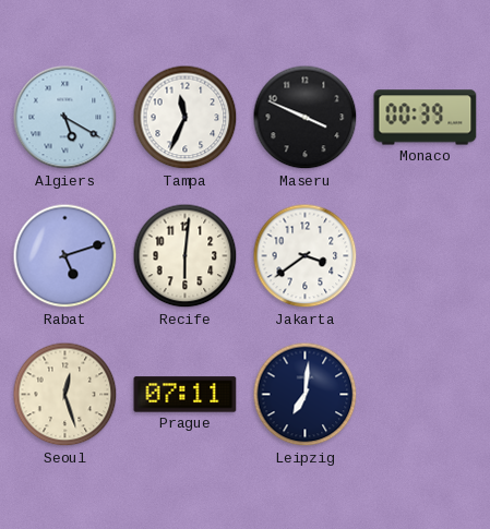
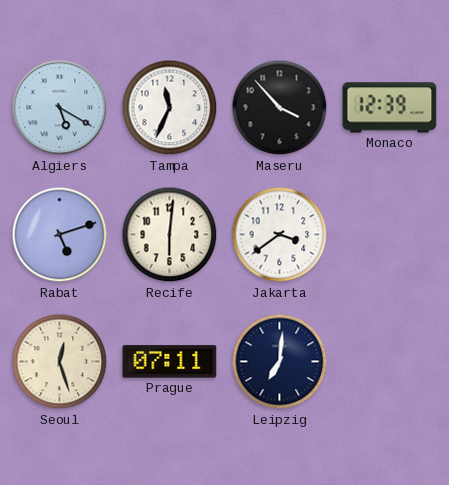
Maseru: 3:49 -> 3:53
Monaco: 00:39 -> 12:39
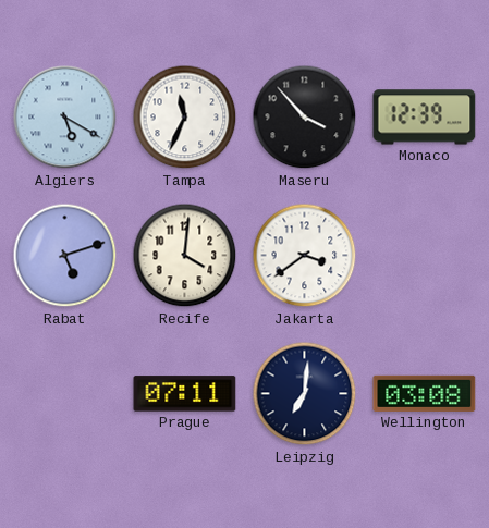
Recife: 6:01 -> 4:01
Seoul: 12:27 -> none
Wellington: none -> 03:08
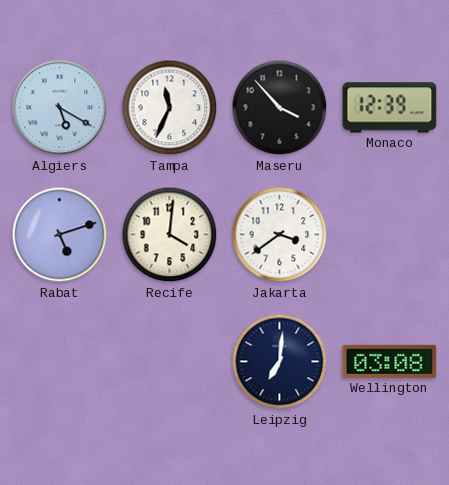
Prague: 07:11 -> none
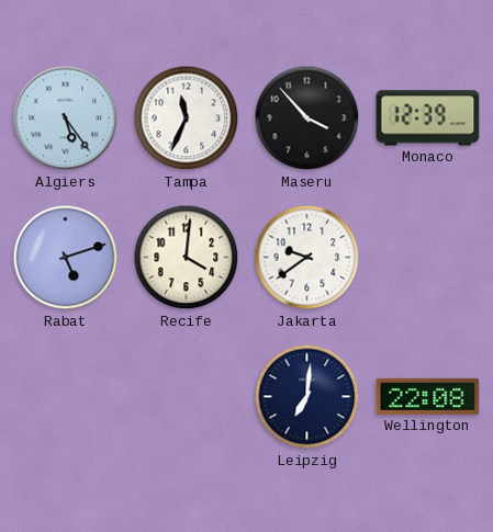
Algiers: 5:20 -> 5:24
Jakarta: 3:39 -> 9:39
Wellington: 03:08 -> 22:08
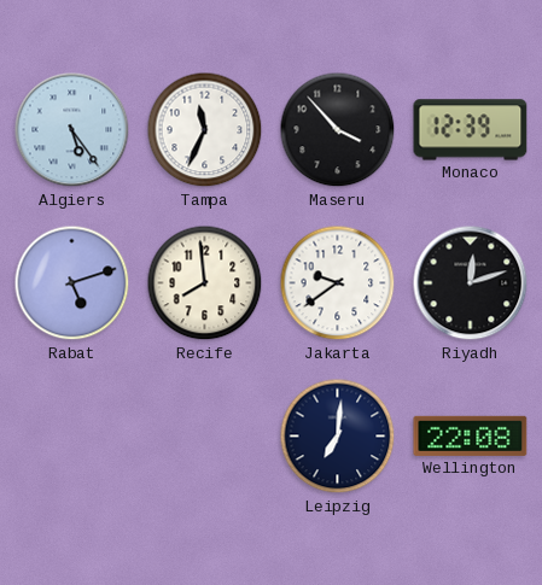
Recife: 4:01 -> 7:59
Riyadh: none -> 12:12
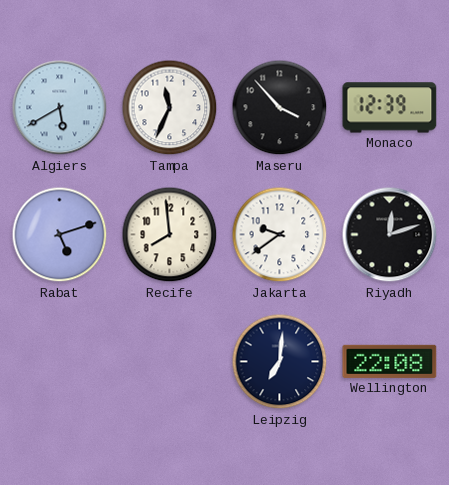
Algiers: 5:24 -> 5:40
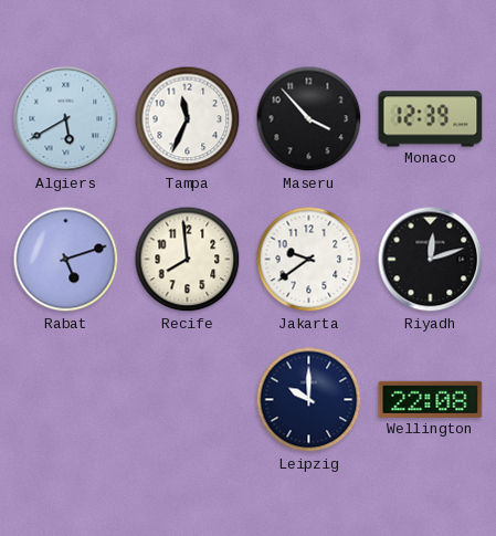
Leipzig: 7:01 -> 10:00
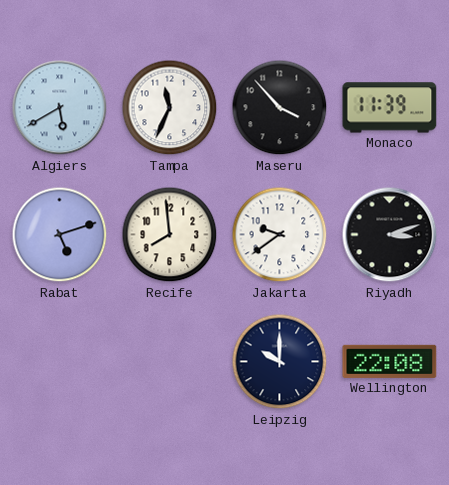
Monaco: 12:39 -> 11:39
Riyadh: 12:12 -> 3:12
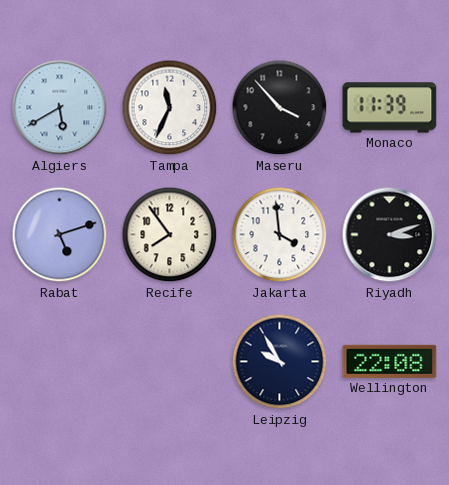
Recife: 7:59 -> 7:54
Jakarta: 9:39 -> 3:59
Leipzig: 10:00 -> 9:55
